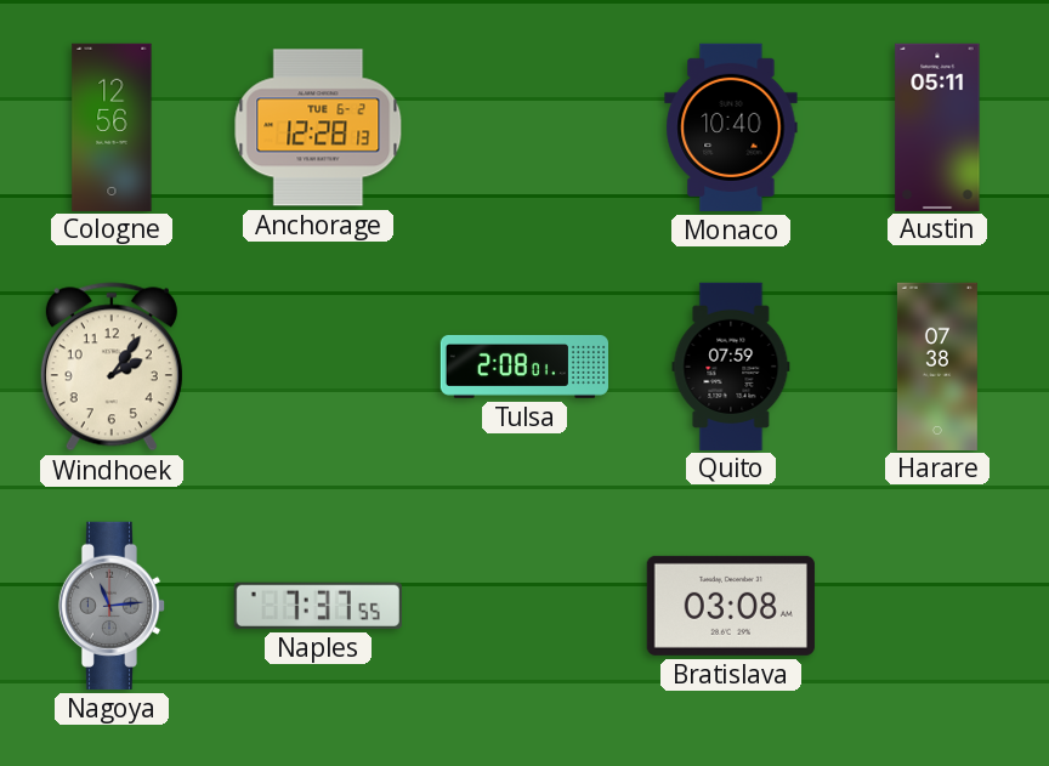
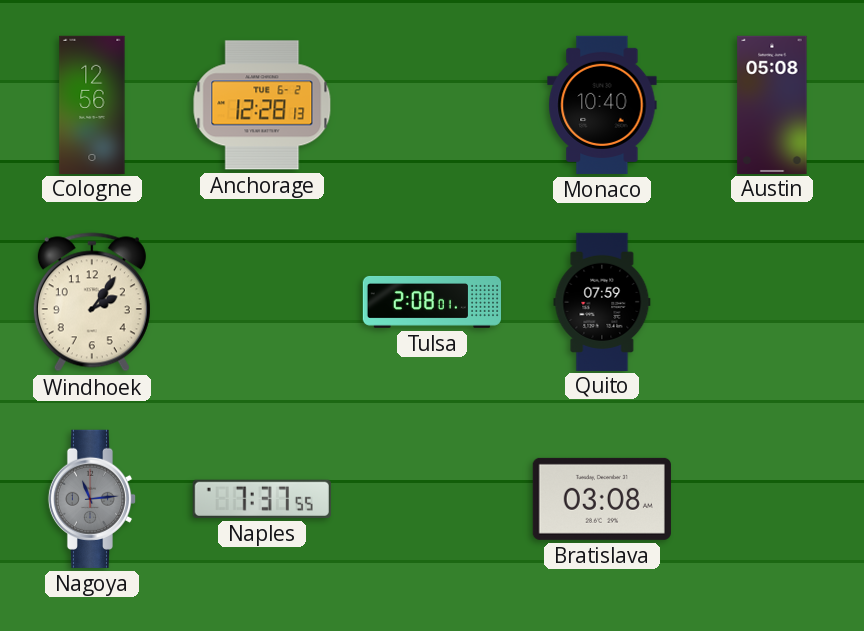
Austin: 05:11 -> 05:08
Harare: 07:38 -> none
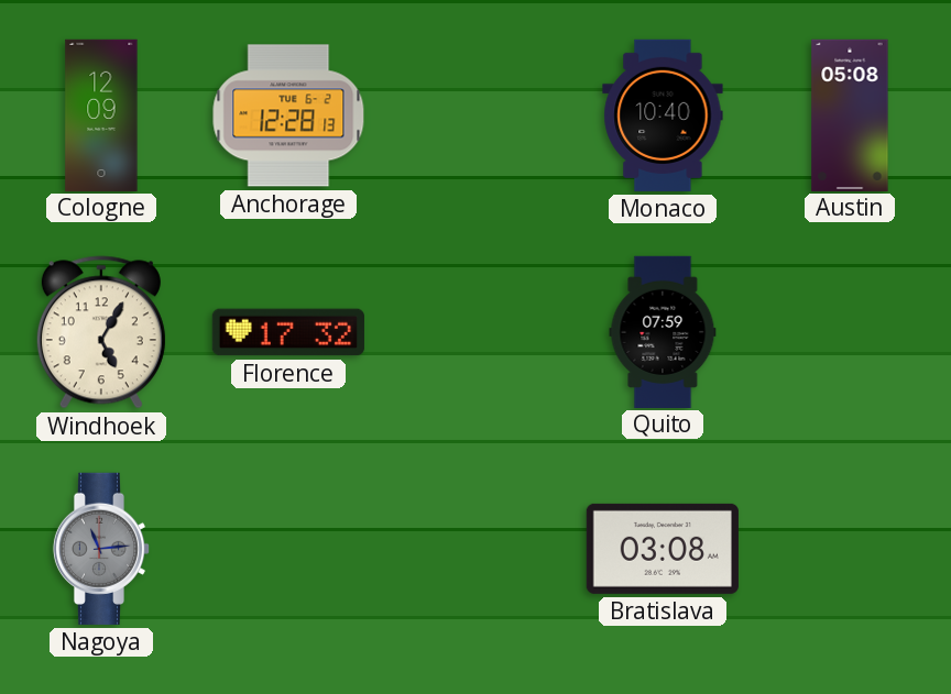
Cologne: 12:56 -> 12:09
Windhoek: 2:06 -> 5:05
Florence: none -> 17:32
Tulsa: 2:08 -> none
Naples: 7:37 -> none
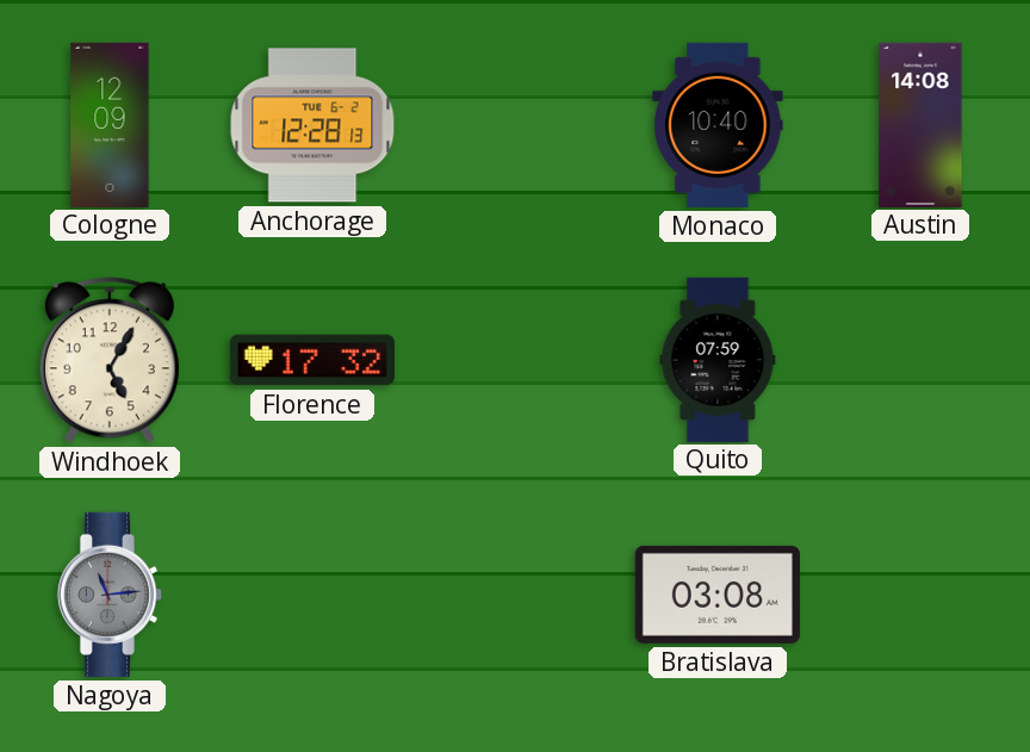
Austin: 05:08 -> 14:08
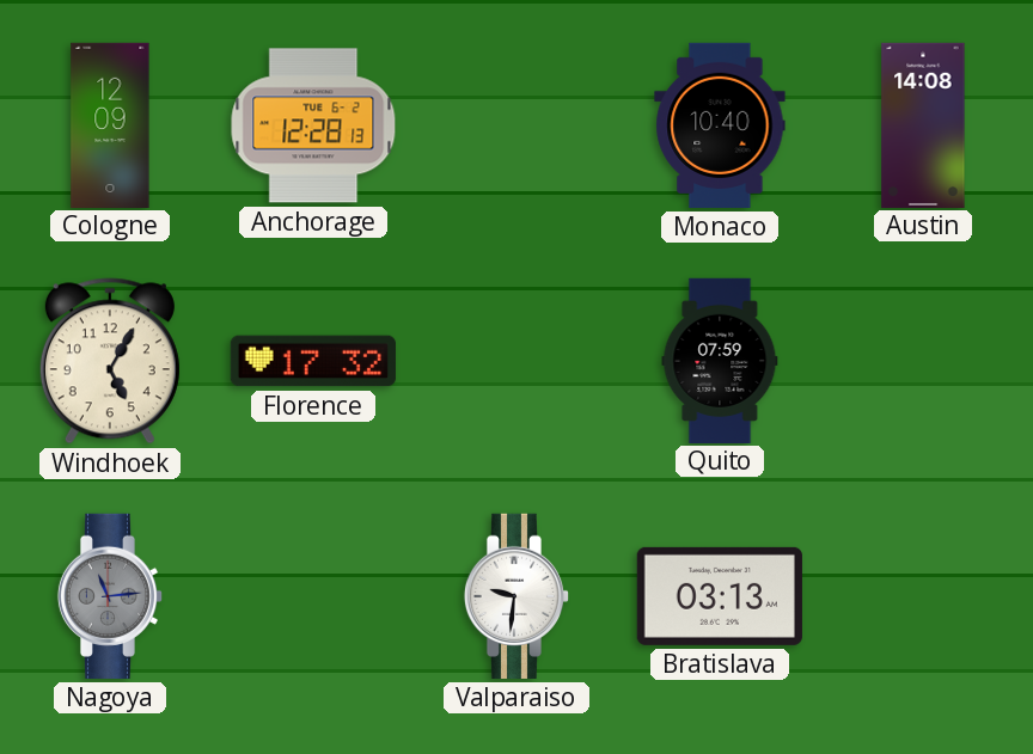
Valparaiso: none -> 9:31
Bratislava: 03:08 -> 03:13
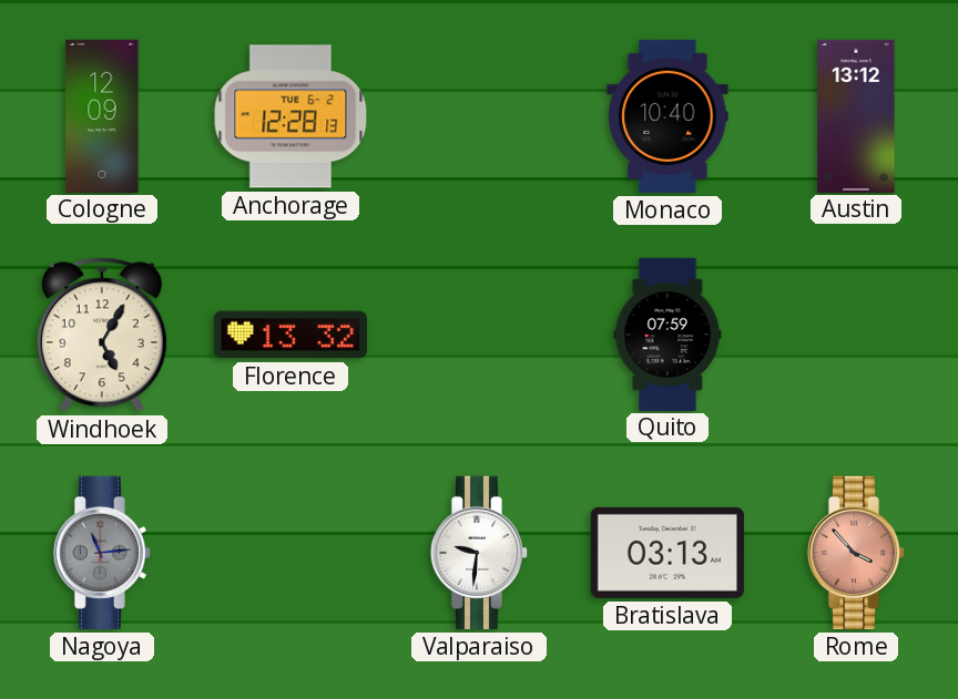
Austin: 14:08 -> 13:12
Florence: 17:32 -> 13:32
Rome: none -> 3:53
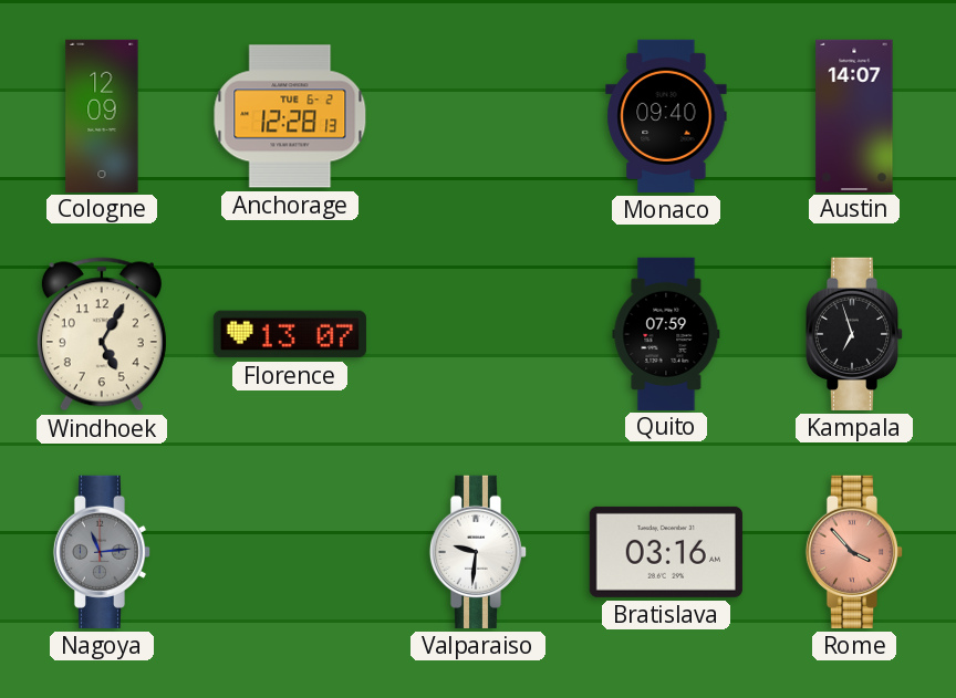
Monaco: 10:40 -> 09:40
Austin: 13:12 -> 14:07
Florence: 13:32 -> 13:07
Kampala: none -> 6:57
Bratislava: 03:13 -> 03:16
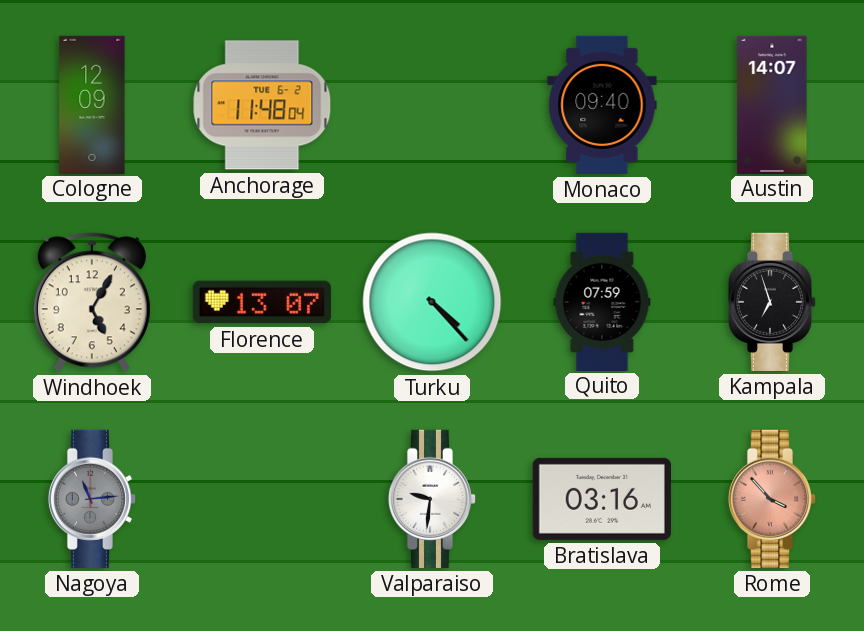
Anchorage: 12:28 -> 11:48
Turku: none -> 4:23
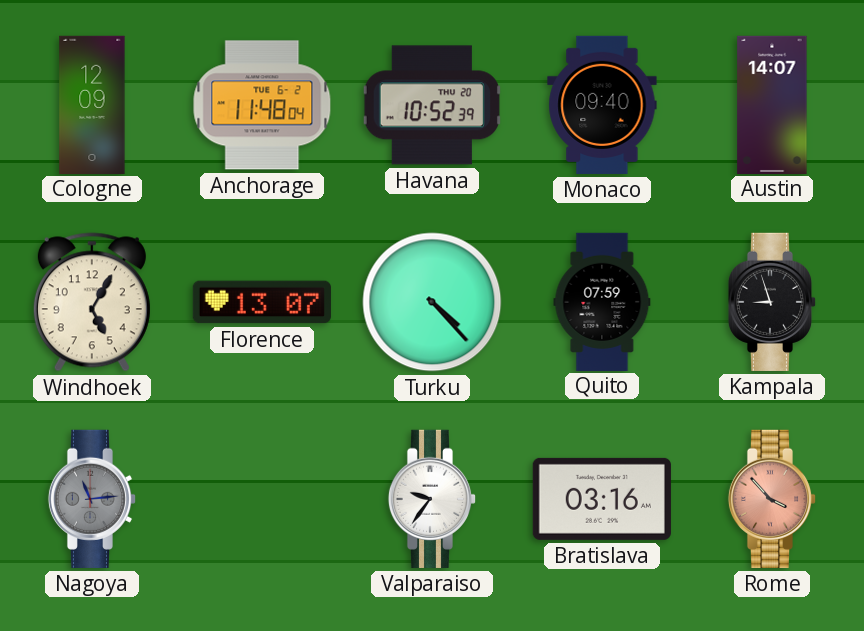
Havana: none -> 10:52
Kampala: 6:57 -> 8:57
Valparaiso: 9:31 -> 9:36
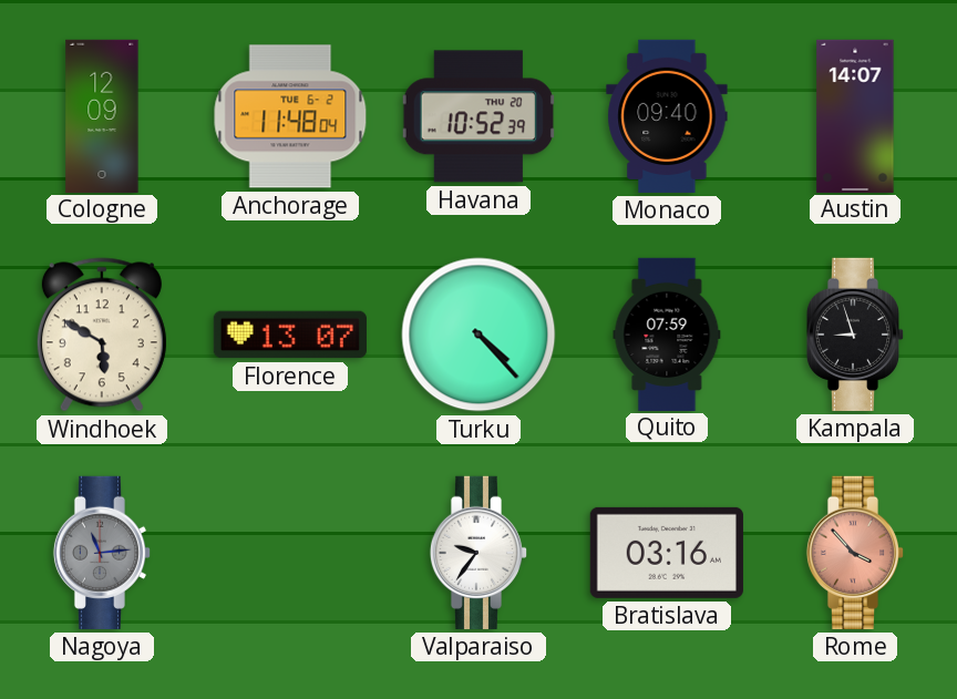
Windhoek: 5:05 -> 5:50
